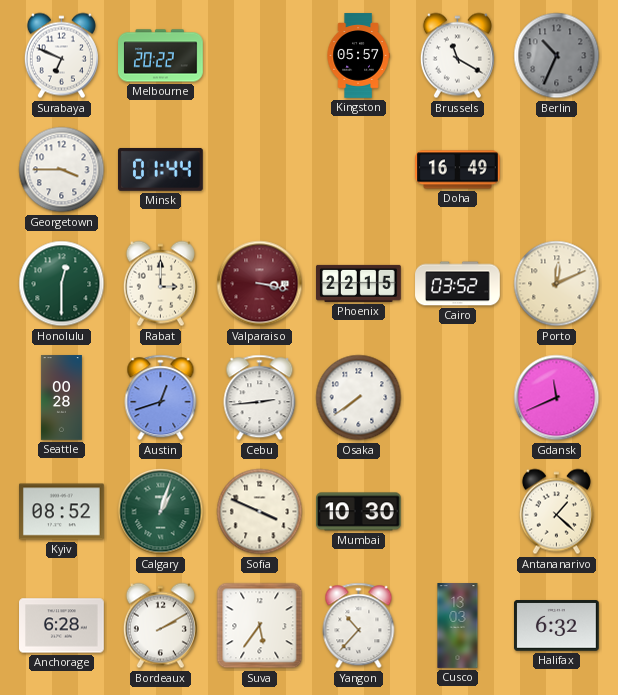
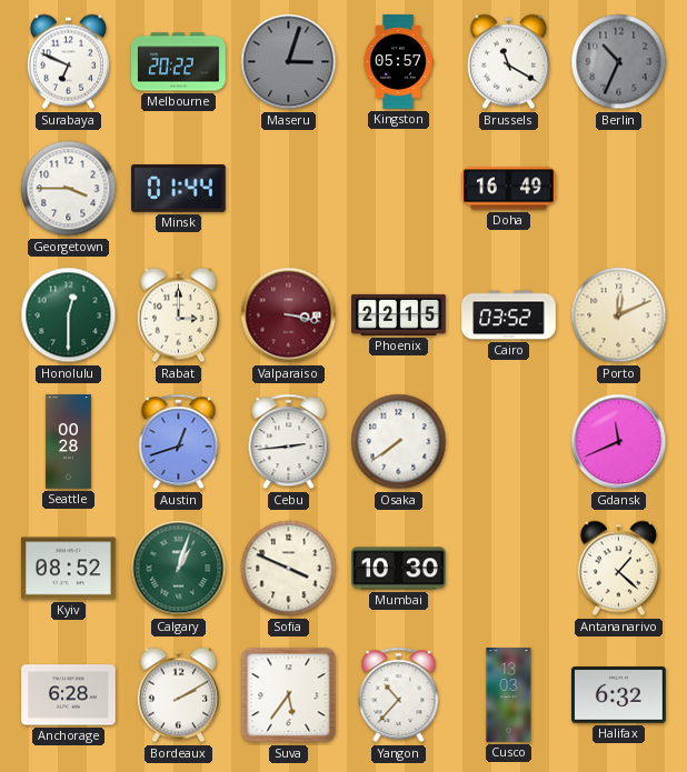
Maseru: none -> 3:03
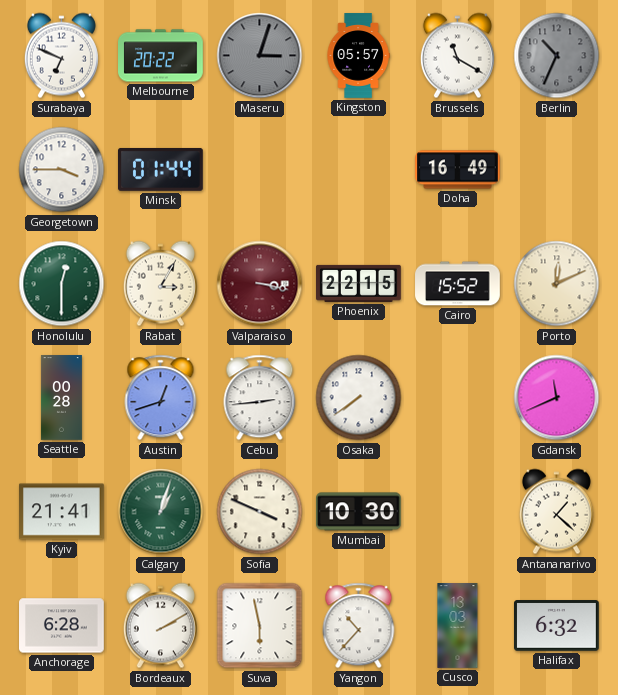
Rabat: 3:00 -> 3:05
Cairo: 03:52 -> 15:52
Kyiv: 08:52 -> 21:41
Suva: 5:36 -> 5:58
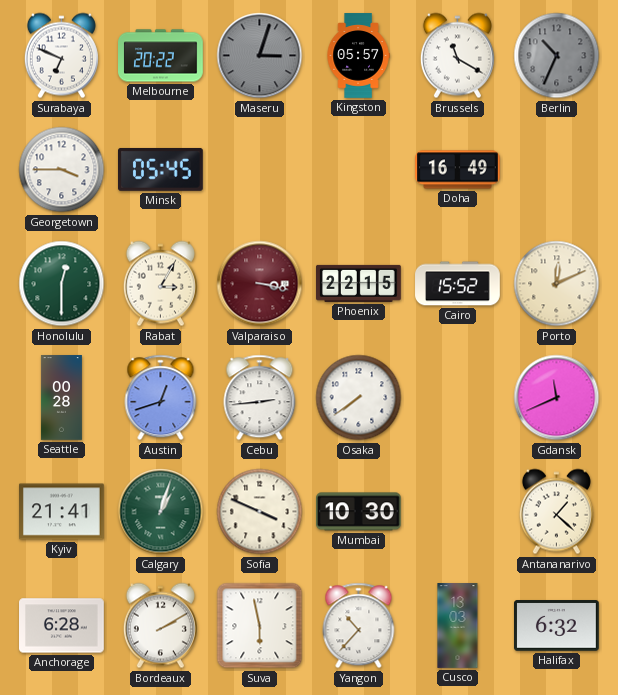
Minsk: 01:44 -> 05:45
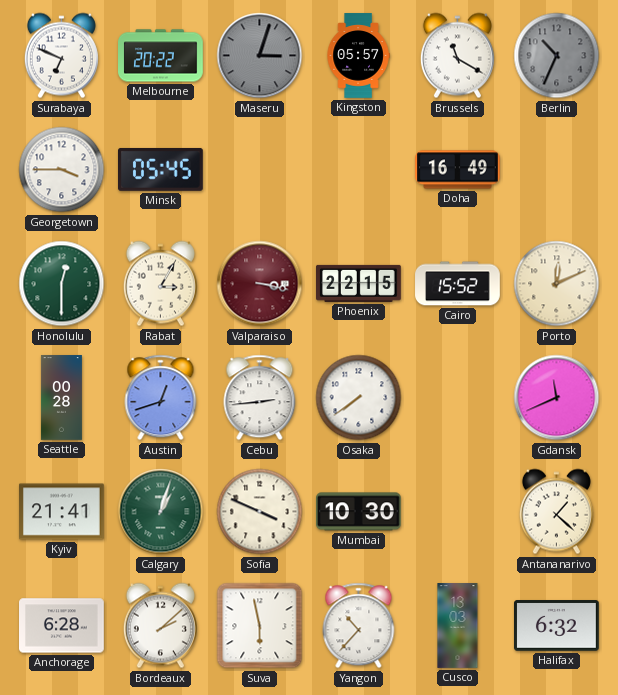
Bordeaux: 2:10 -> 2:08
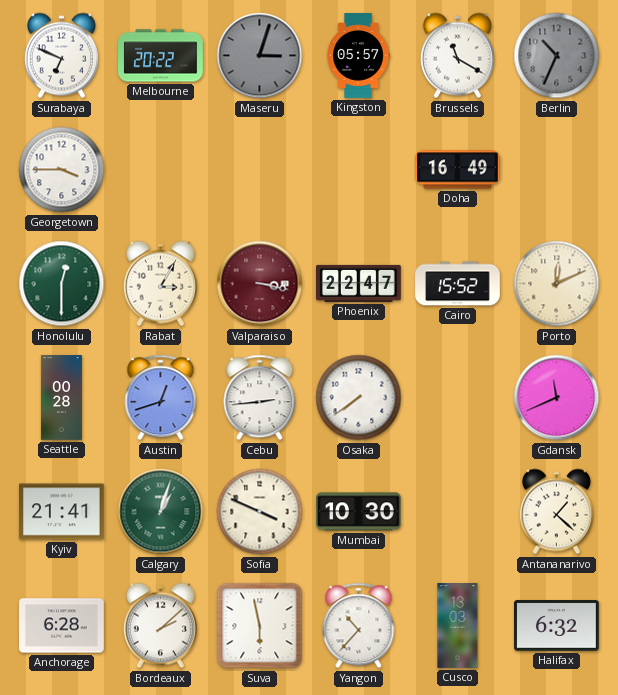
Minsk: 05:45 -> none
Phoenix: 22:15 -> 22:47
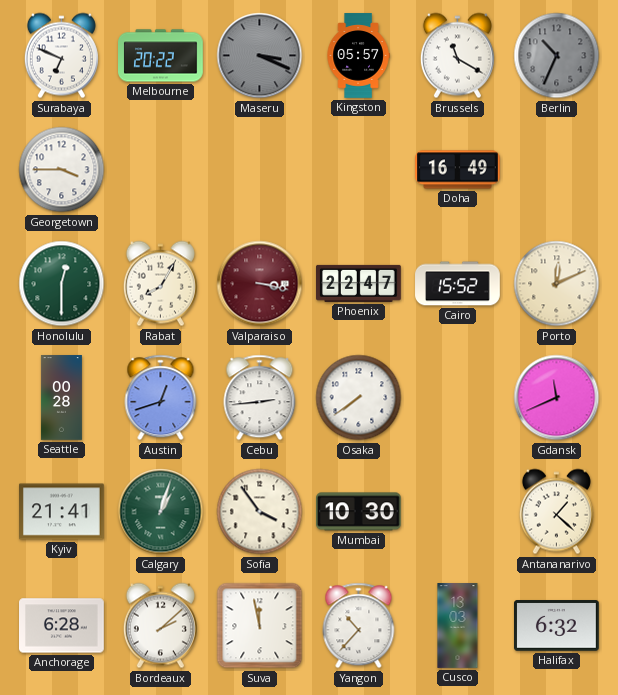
Maseru: 3:03 -> 3:19
Rabat: 3:05 -> 8:05
Sofia: 3:49 -> 3:54
Suva: 5:58 -> 11:58
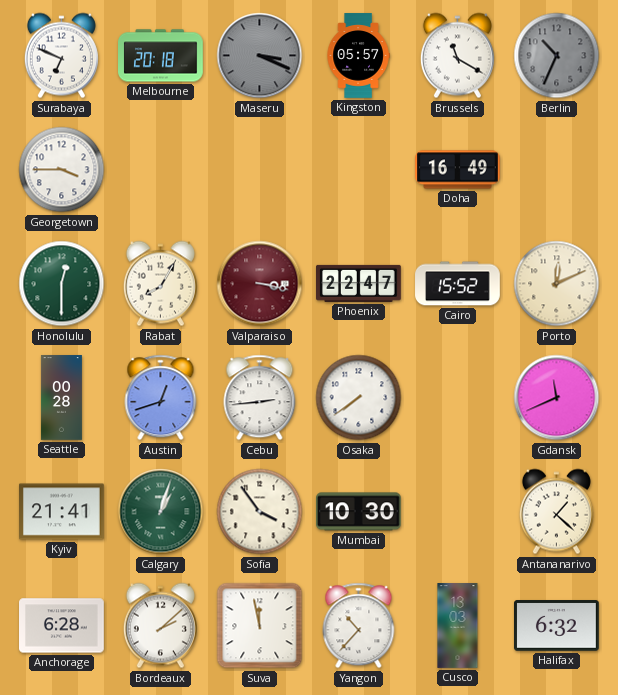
Melbourne: 20:22 -> 20:18
